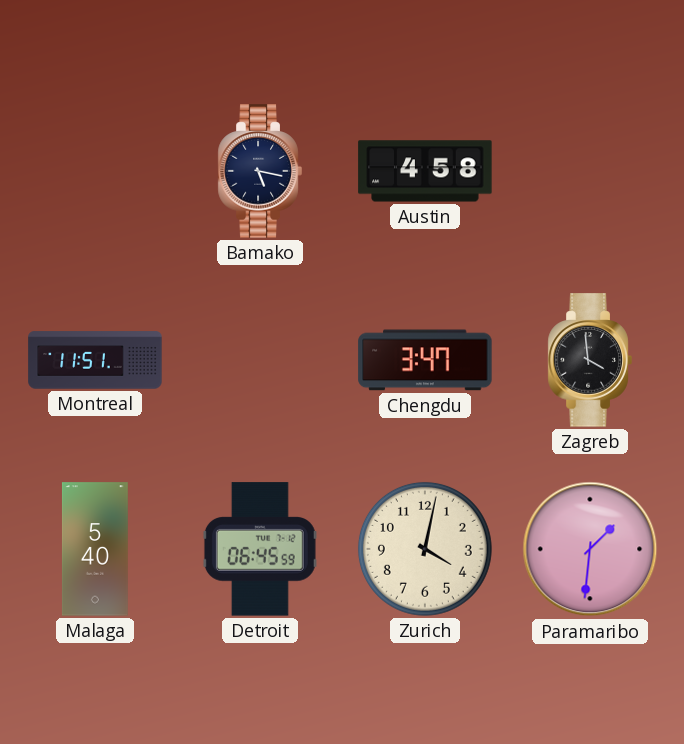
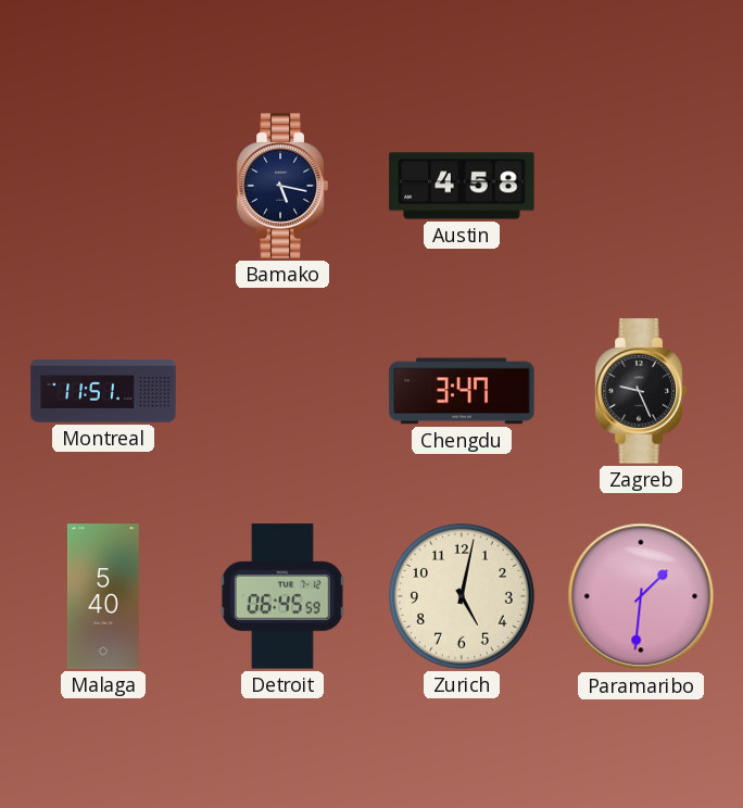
Zagreb: 3:59 -> 9:26
Zurich: 4:02 -> 5:02
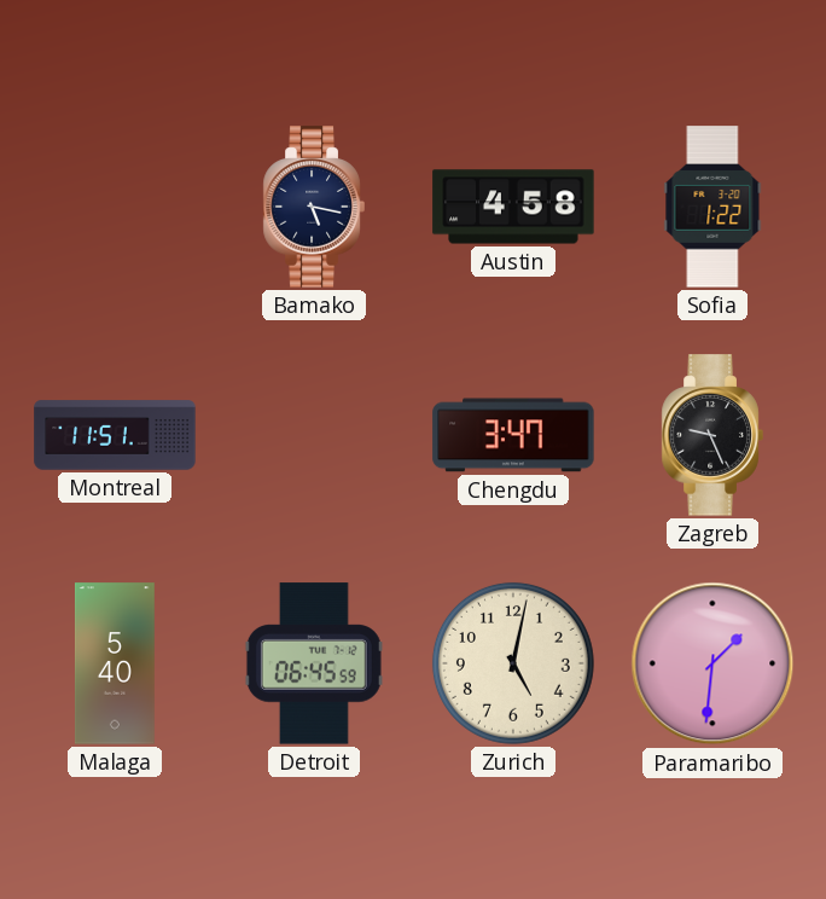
Sofia: none -> 1:22
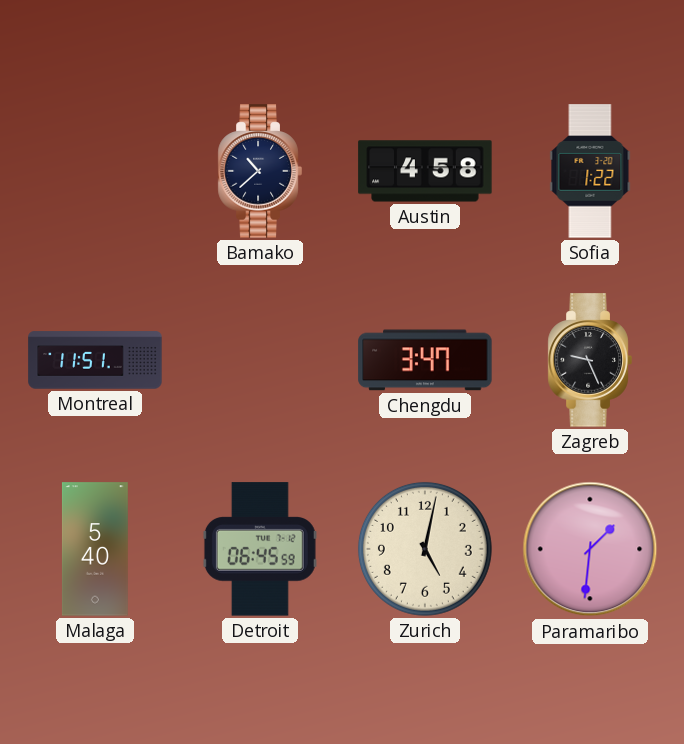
Bamako: 5:17 -> 10:38
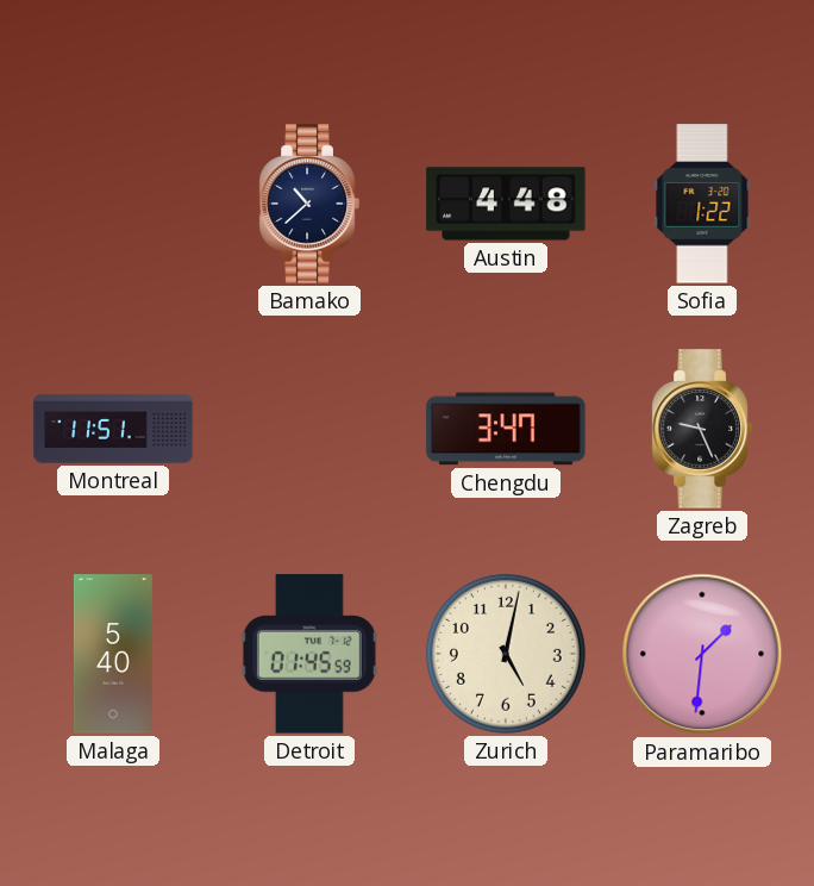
Austin: 4:58 -> 4:48
Detroit: 06:45 -> 01:45
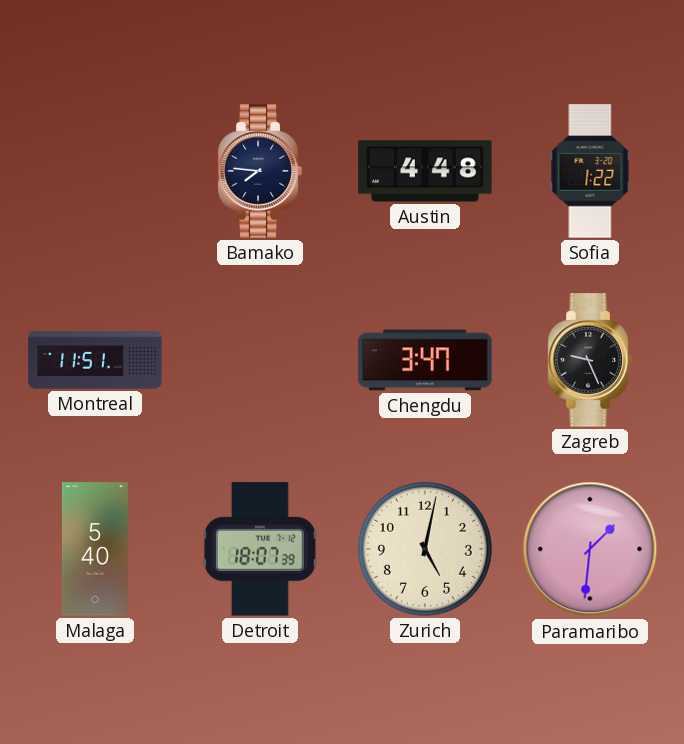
Bamako: 10:38 -> 7:46
Detroit: 01:45 -> 18:07
